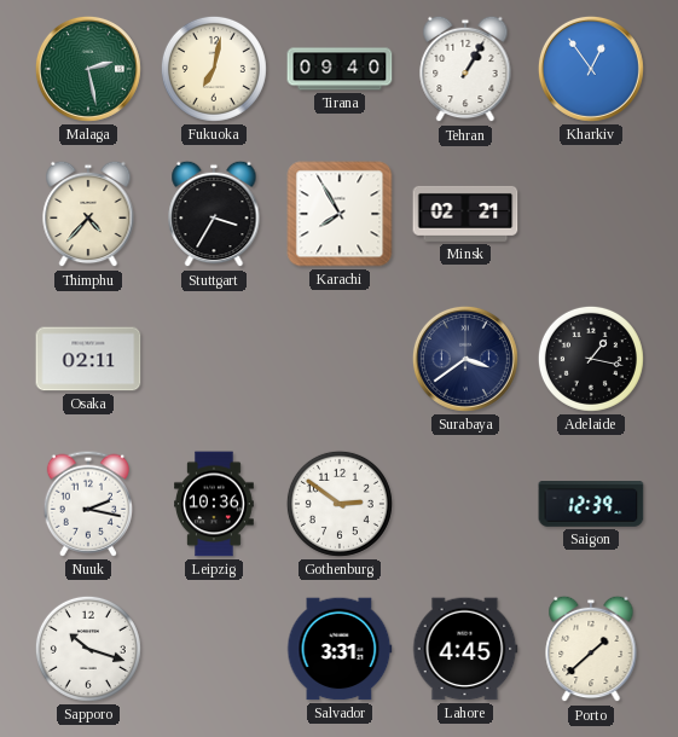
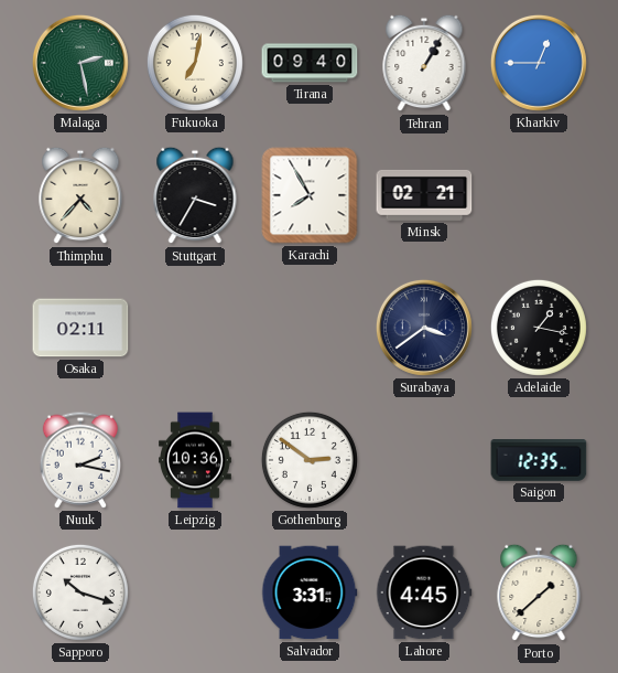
Kharkiv: 12:54 -> 12:45
Saigon: 12:39 -> 12:35
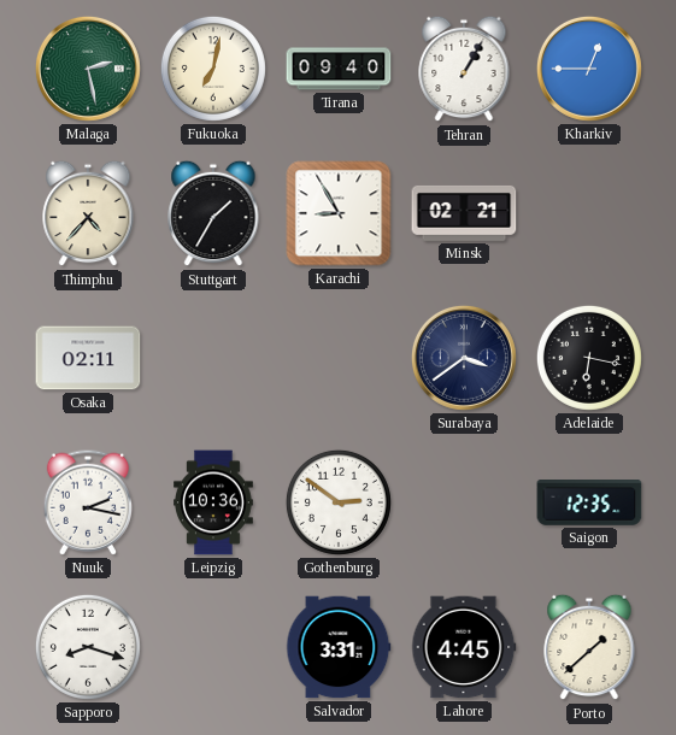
Stuttgart: 3:35 -> 1:35
Karachi: 7:55 -> 8:55
Adelaide: 1:17 -> 6:17
Sapporo: 10:18 -> 8:18
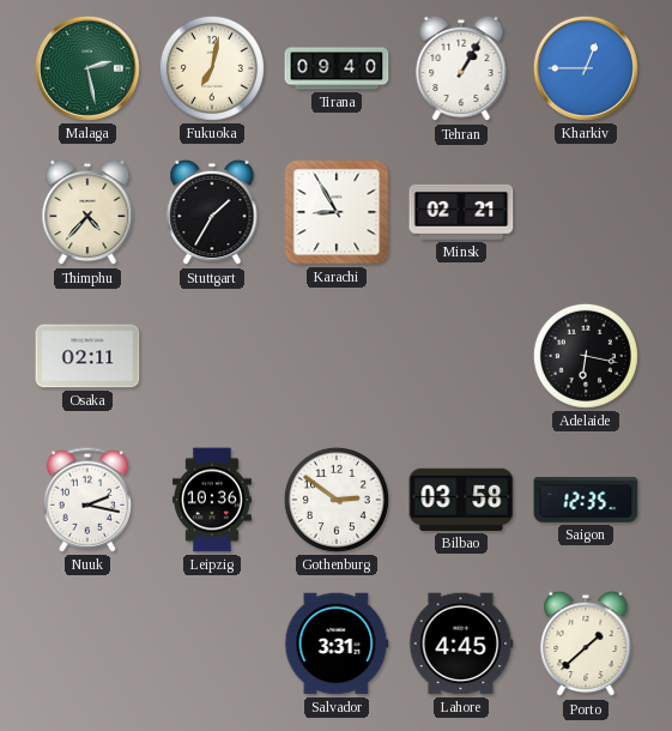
Surabaya: 3:39 -> none
Bilbao: none -> 03:58
Sapporo: 8:18 -> none
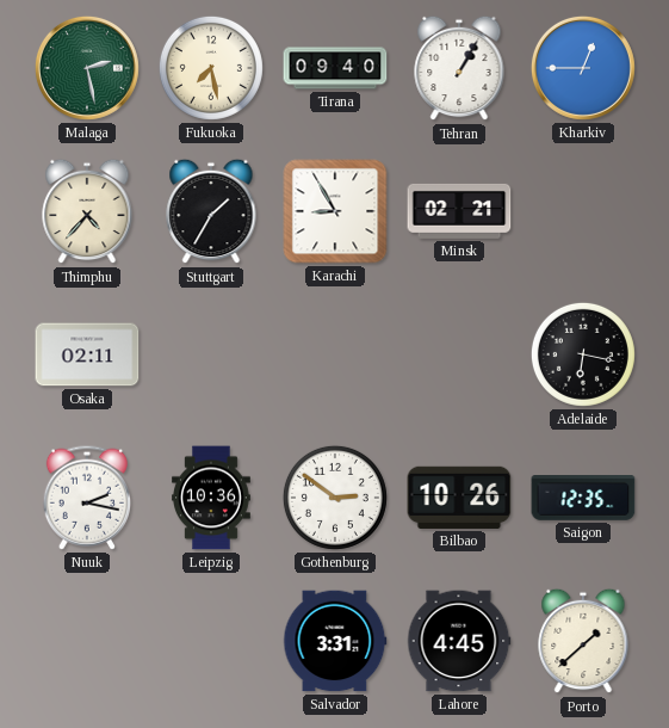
Fukuoka: 7:02 -> 7:28
Bilbao: 03:58 -> 10:26
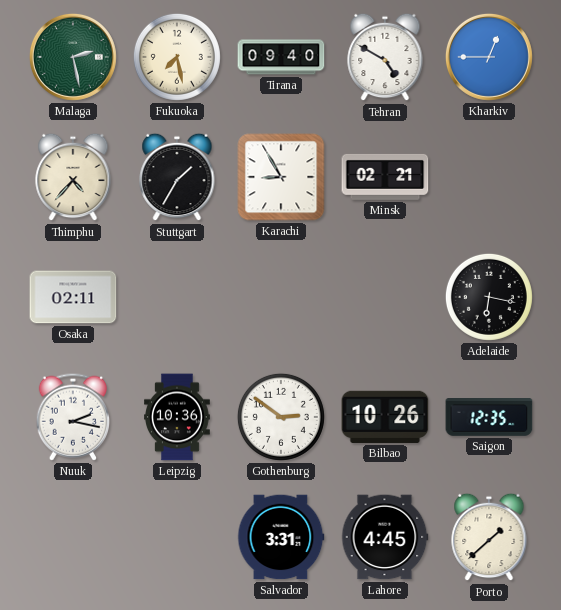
Tehran: 1:05 -> 4:50
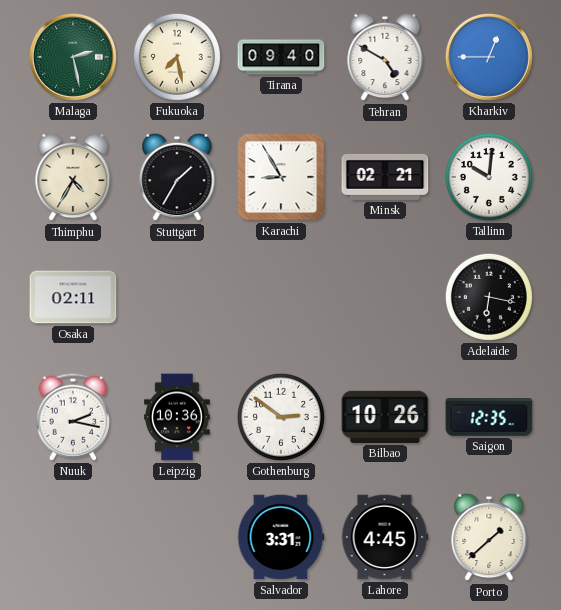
Thimphu: 4:37 -> 4:35
Tallinn: none -> 10:01
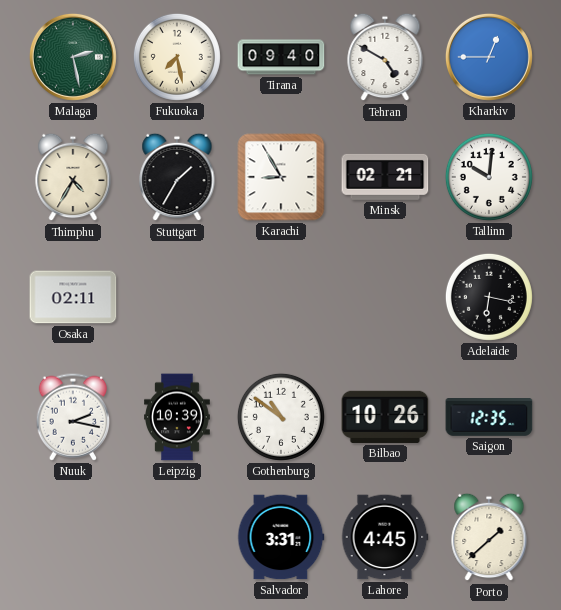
Leipzig: 10:36 -> 10:39
Gothenburg: 2:51 -> 10:51
